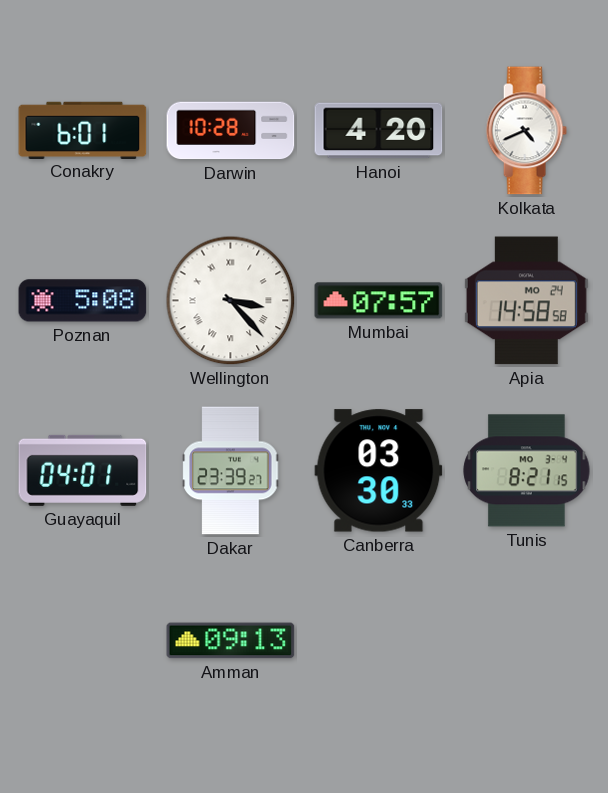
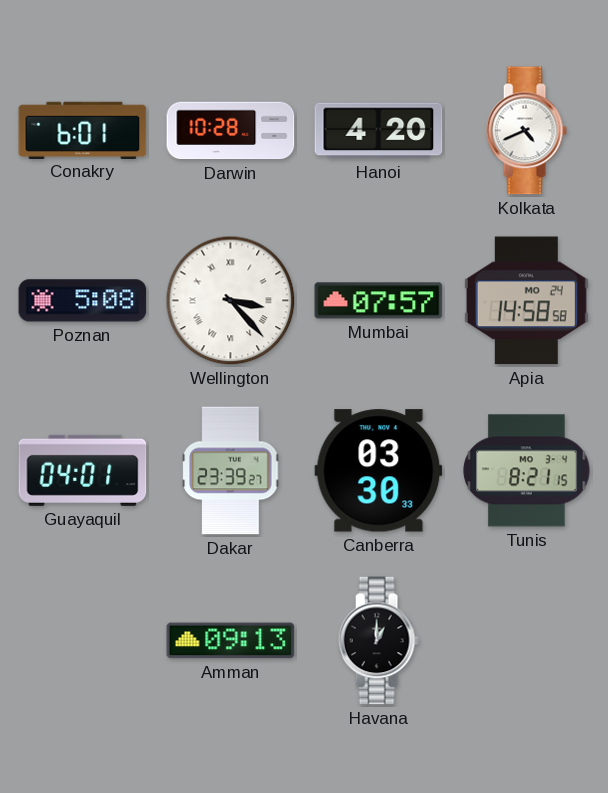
Havana: none -> 1:00
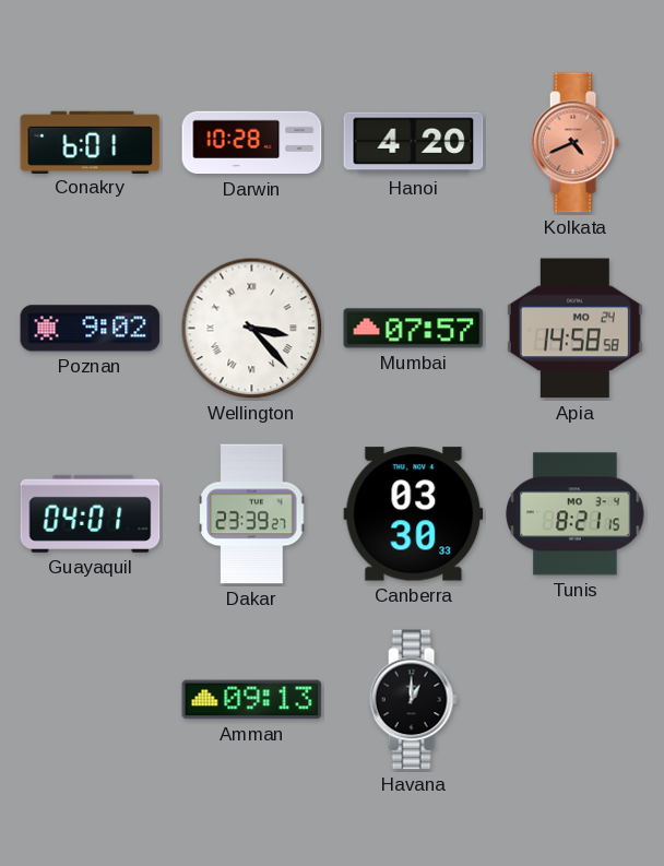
Kolkata dial: white -> salmon
Poznan: 5:08 -> 9:02
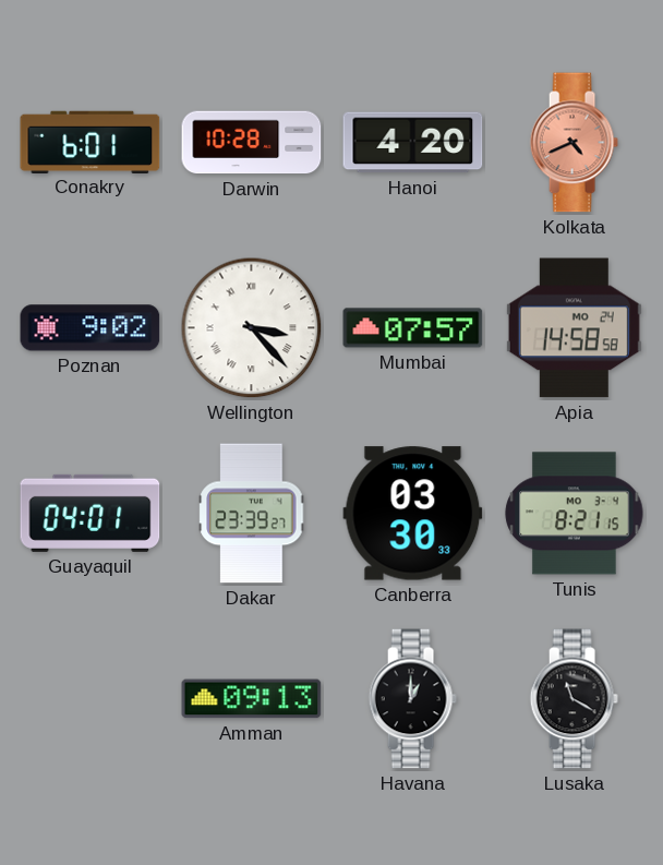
Lusaka: none -> 11:20
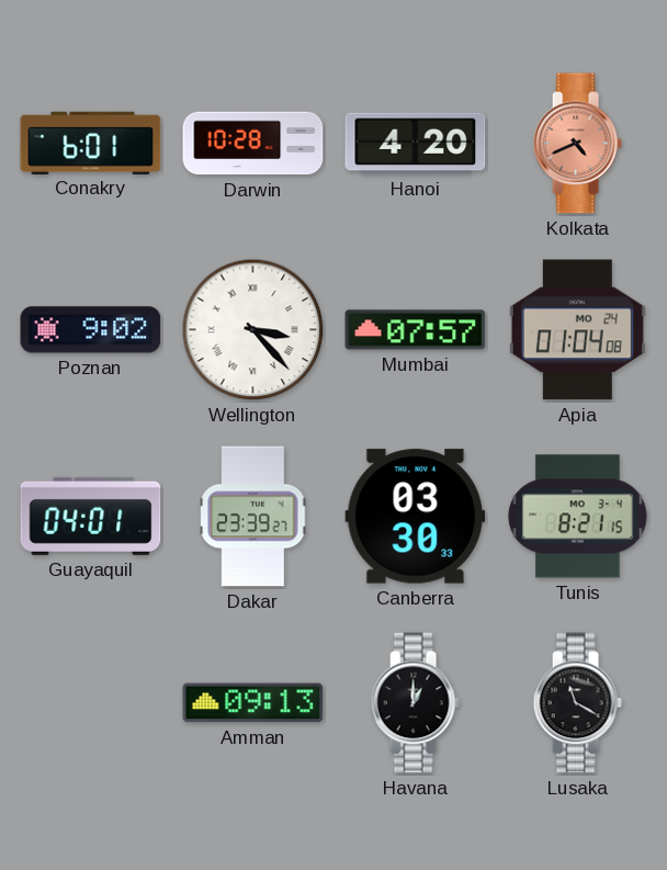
Apia: 14:58 -> 01:04
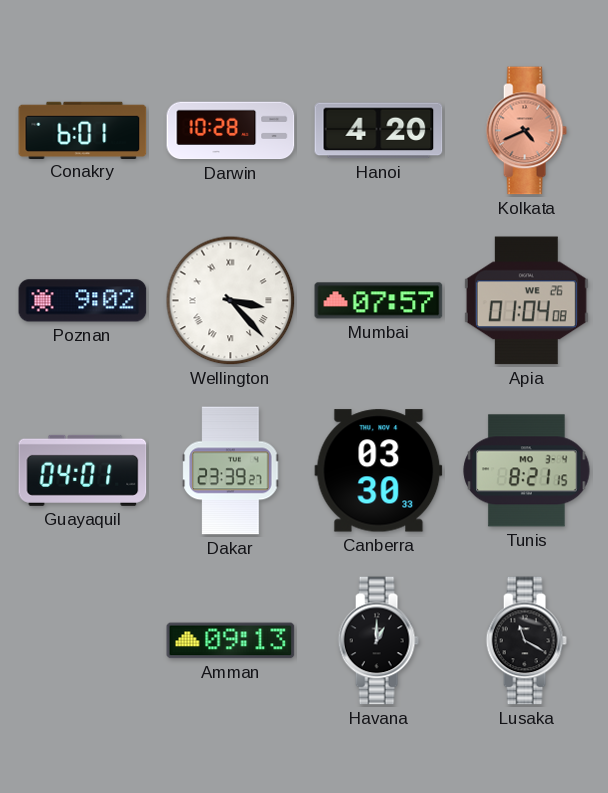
Apia date: MO 24 -> WE 26
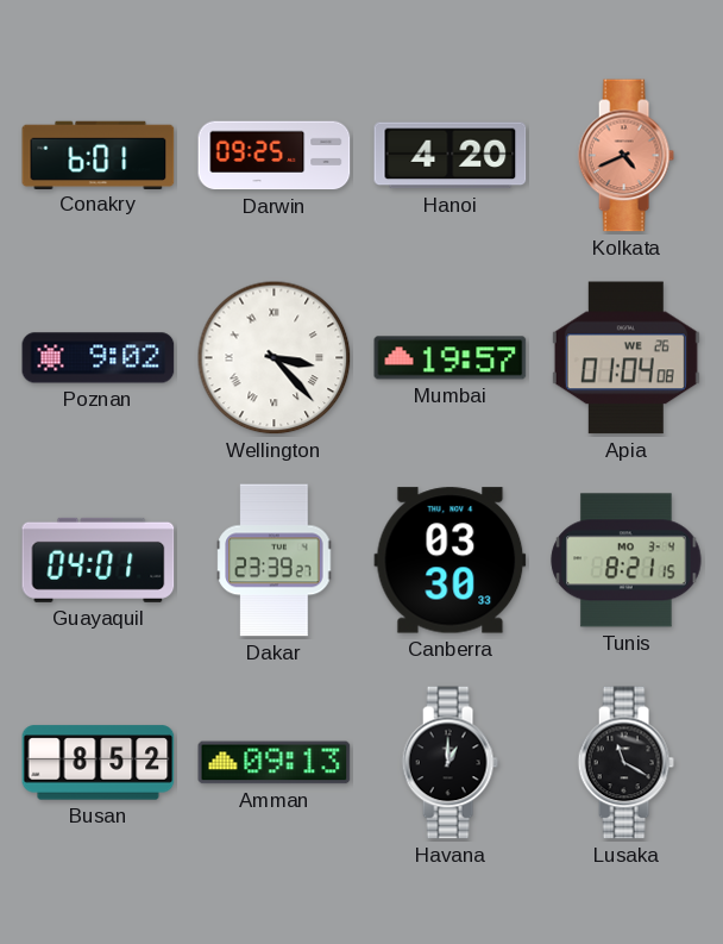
Darwin: 10:28 -> 09:25
Mumbai: 07:57 -> 19:57
Busan: none -> 8:52
